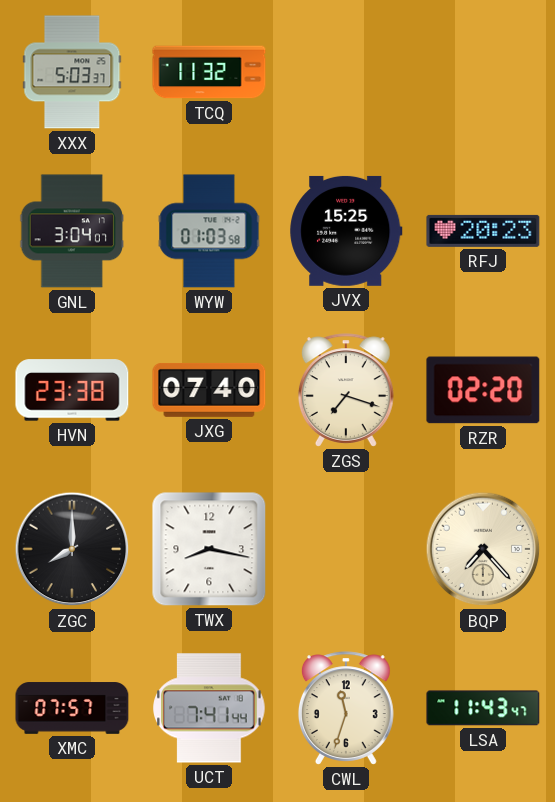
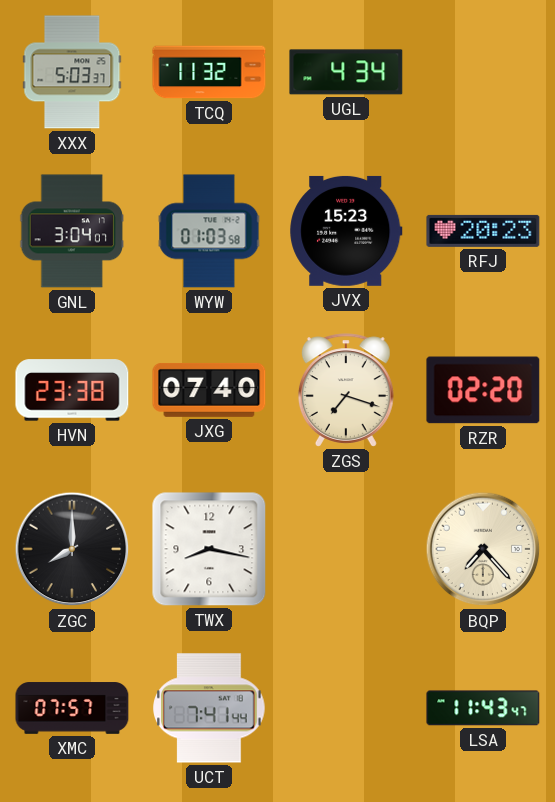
UGL: none -> 4:34
JVX: 15:25 -> 15:23
CWL: 11:33 -> none
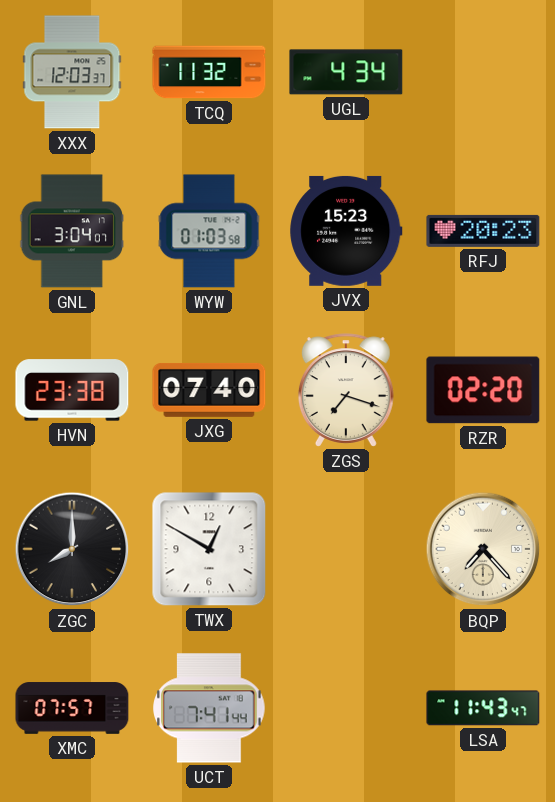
XXX: 5:03 -> 12:03
TWX: 8:17 -> 12:50
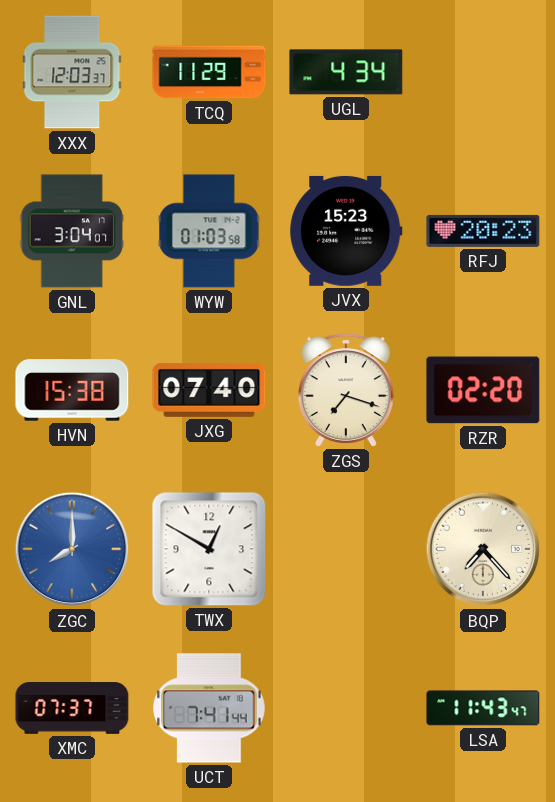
TCQ: 11:32 -> 11:29
HVN: 23:38 -> 15:38
ZGC dial: black -> blue
XMC: 07:57 -> 07:37
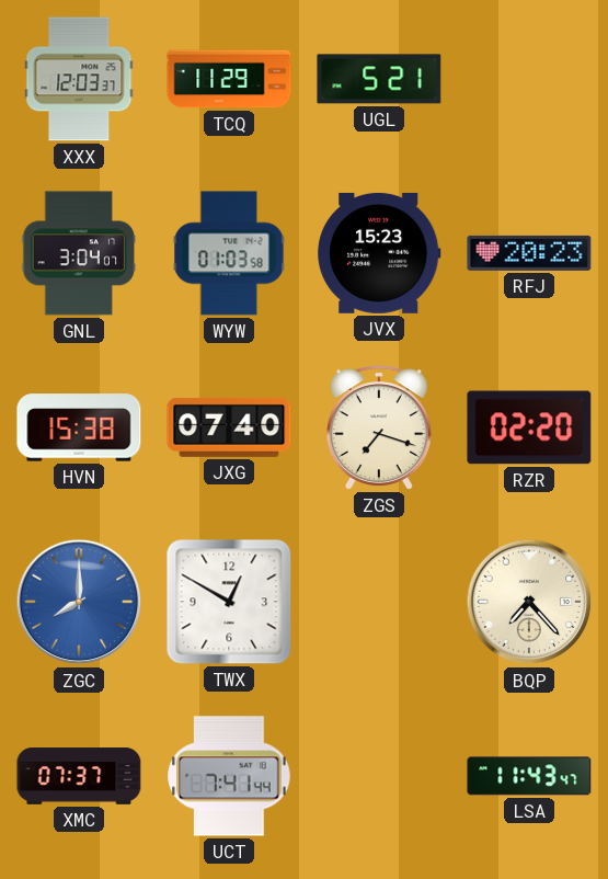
UGL: 4:34 -> 5:21
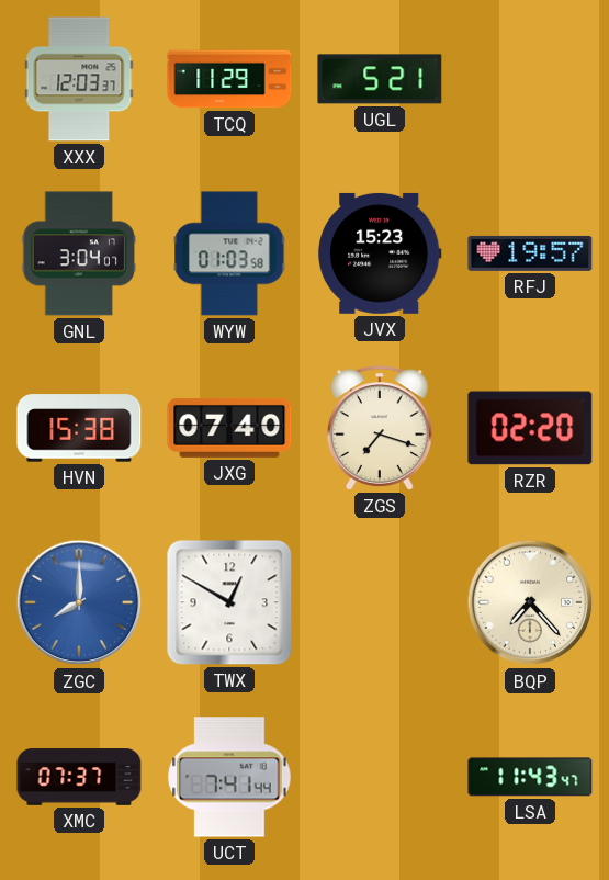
RFJ: 20:23 -> 19:57
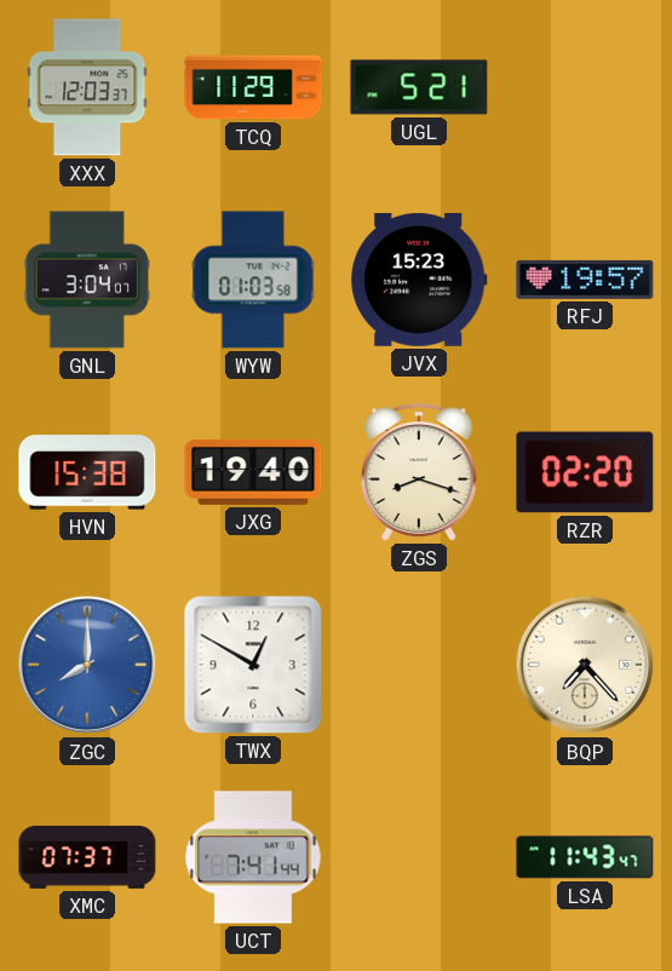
JXG: 07:40 -> 19:40
ZGS: 7:18 -> 8:18
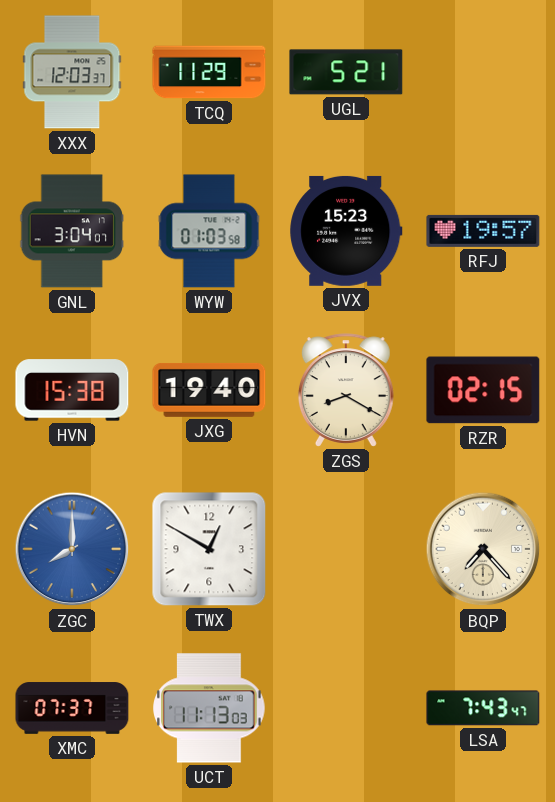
ZGS: 8:18 -> 8:20
RZR: 02:20 -> 02:15
UCT: 7:41 -> 11:13
LSA: 11:43 -> 7:43
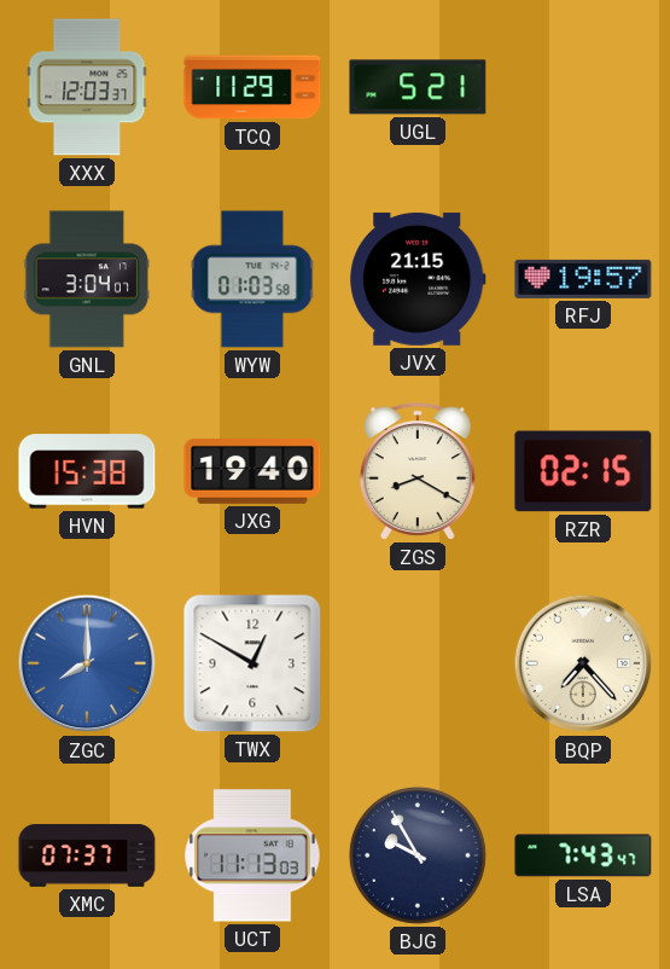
JVX: 15:23 -> 21:15
BJG: none -> 9:55
